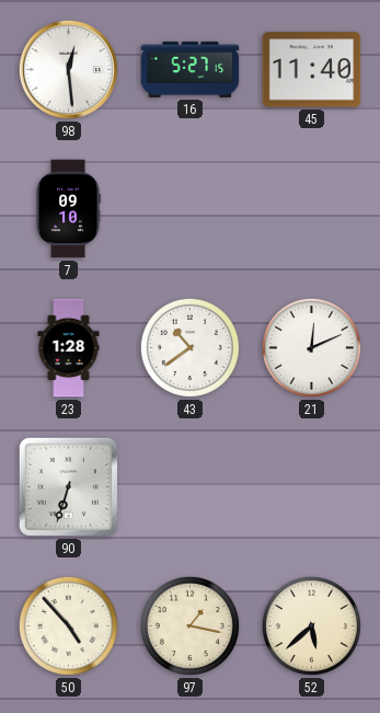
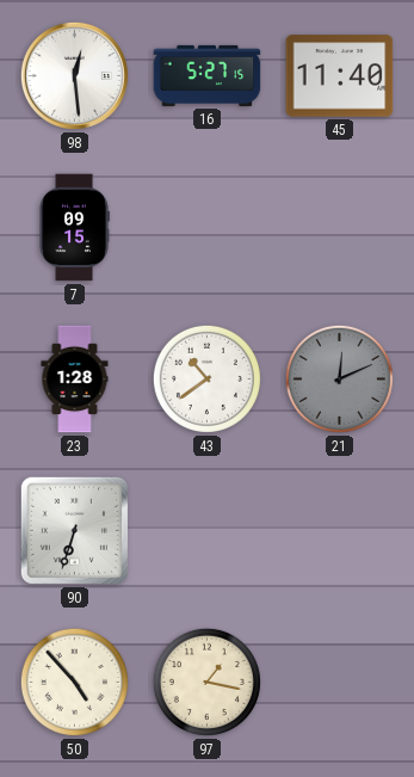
7: 09:10 -> 09:15
21 dial: white -> grey
52: 5:38 -> none
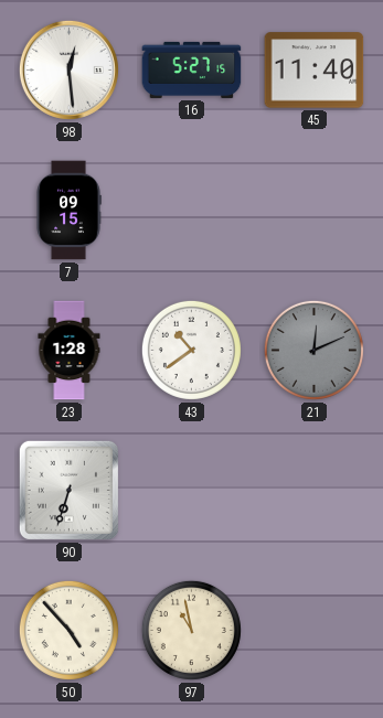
97: 1:17 -> 10:58
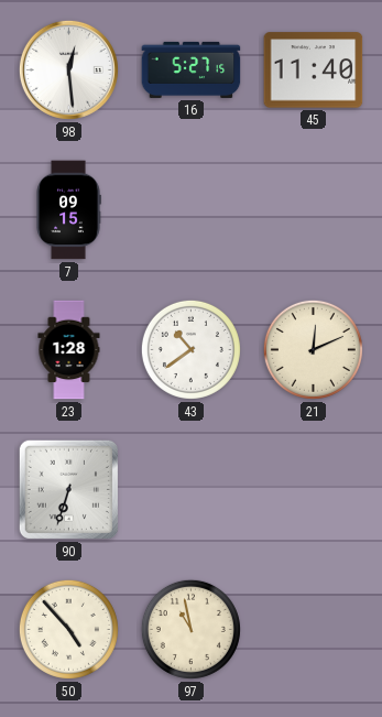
21 dial: grey -> cream
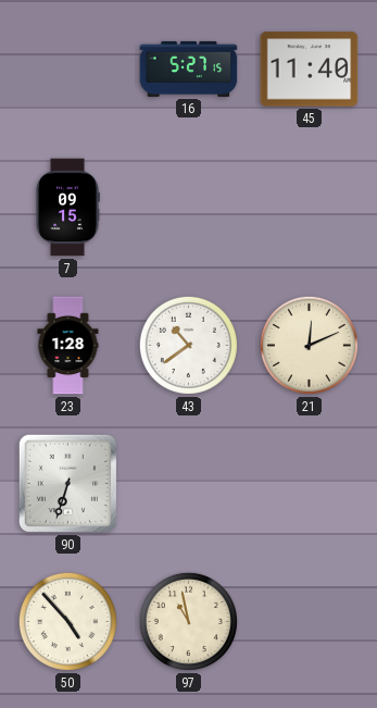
98: 12:29 -> none
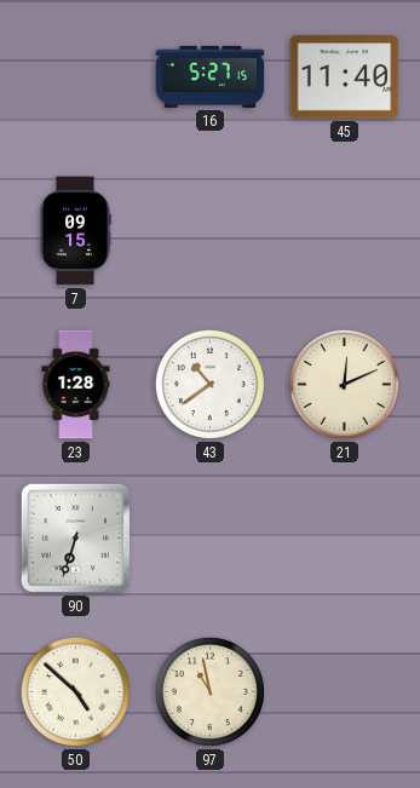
50: 4:53 -> 4:52
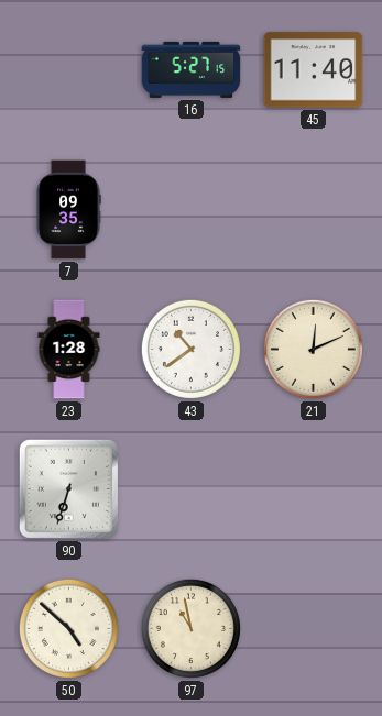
7: 09:15 -> 09:35
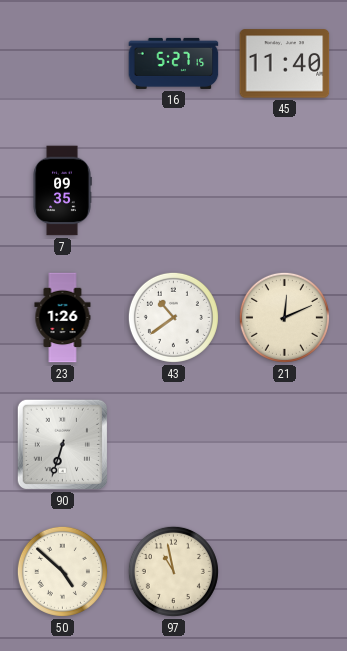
23: 1:28 -> 1:26
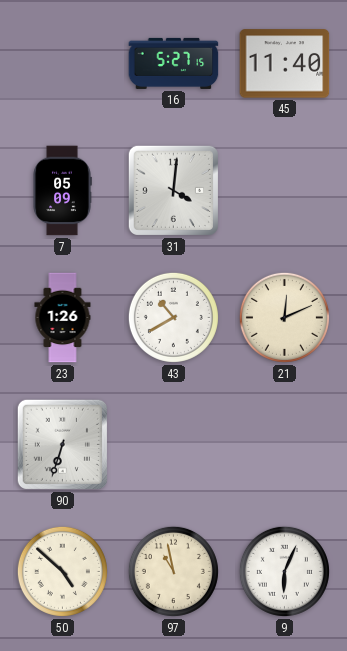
7: 09:35 -> 05:09
31: none -> 4:01
43: 10:39 -> 10:40
9: none -> 6:04
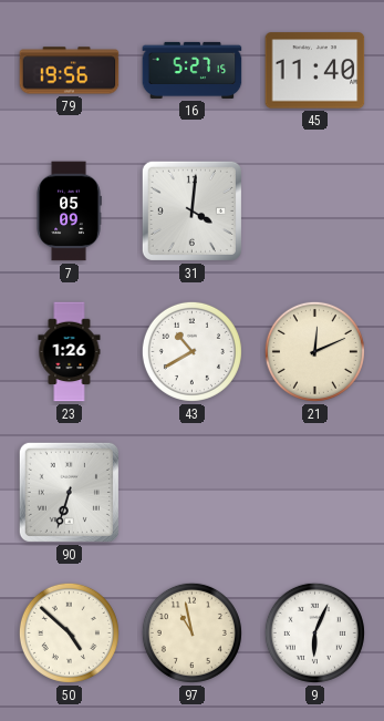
79: none -> 19:56
